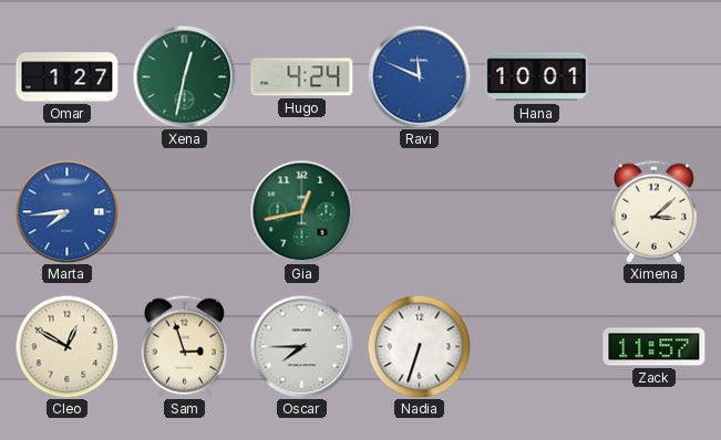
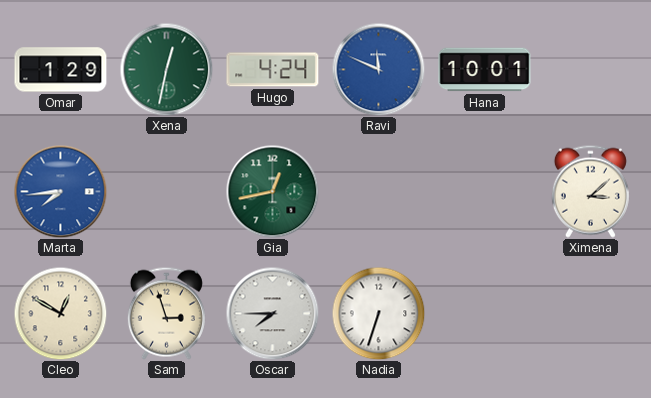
Omar: 1:27 -> 1:29
Zack: 11:57 -> none
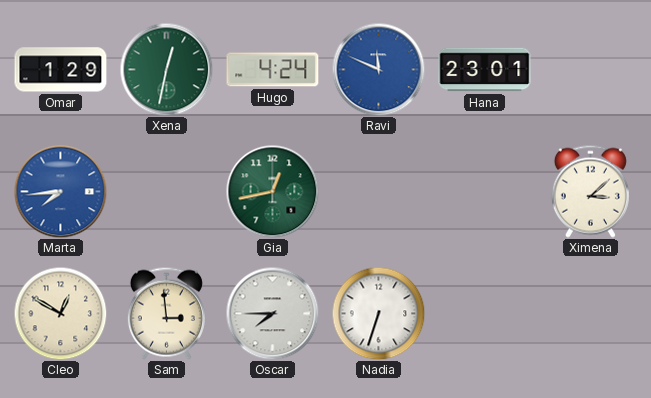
Hana: 10:01 -> 23:01
Sam: 2:57 -> 2:59
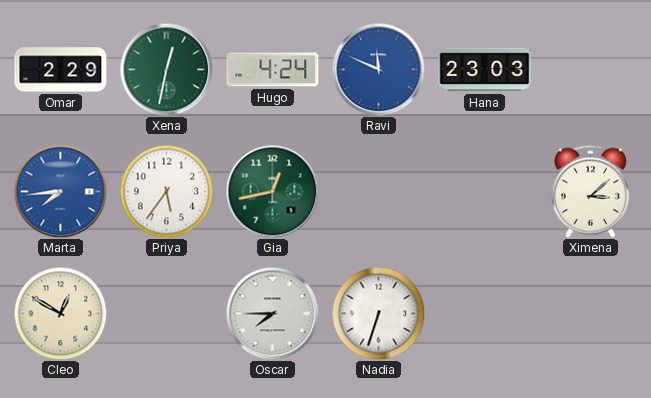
Omar: 1:29 -> 2:29
Hana: 23:01 -> 23:03
Priya: none -> 5:36
Sam: 2:59 -> none
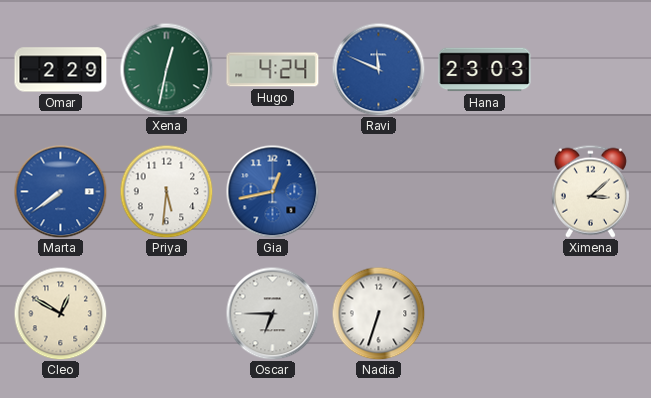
Marta: 7:44 -> 7:39
Priya: 5:36 -> 5:31
Gia dial: green -> blue
Oscar: 7:45 -> 6:45
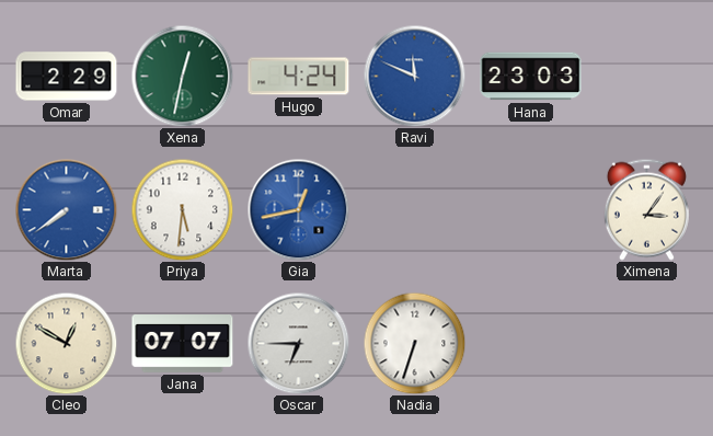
Ximena: 3:08 -> 3:06
Jana: none -> 07:07
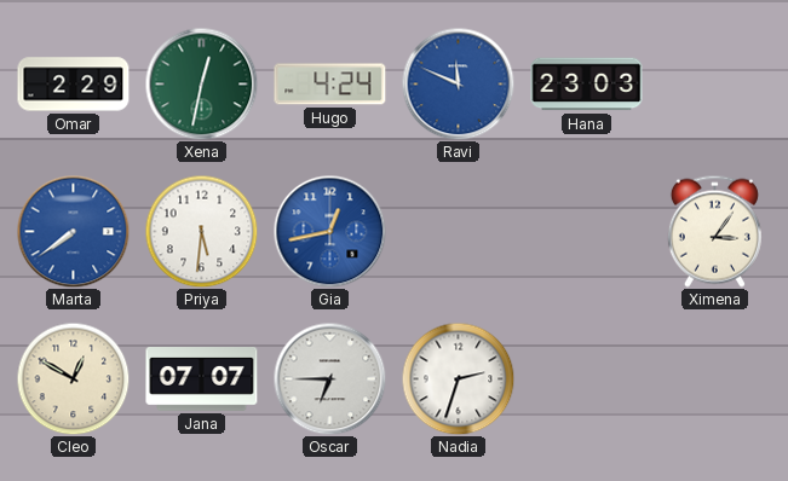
Nadia: 6:33 -> 2:33
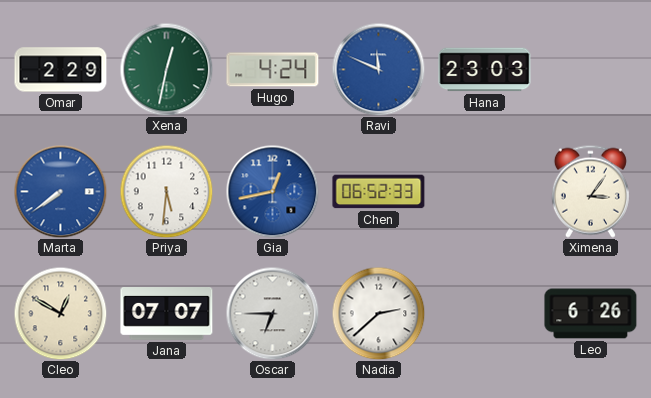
Chen: none -> 06:52
Nadia: 2:33 -> 2:38
Leo: none -> 6:26
